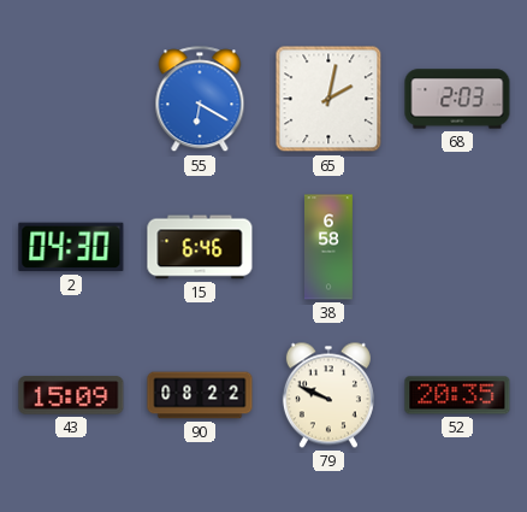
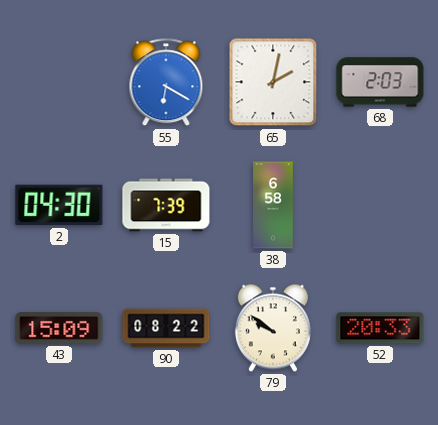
15: 6:46 -> 7:39
79: 9:49 -> 9:51
52: 20:35 -> 20:33
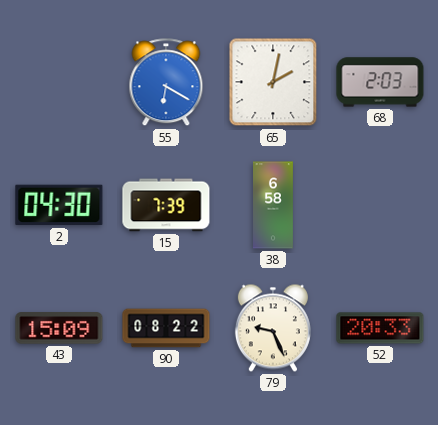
79: 9:51 -> 9:26
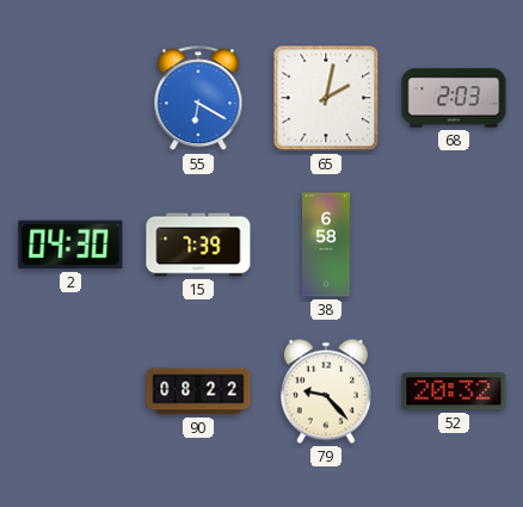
43: 15:09 -> none
79: 9:26 -> 9:23
52: 20:33 -> 20:32
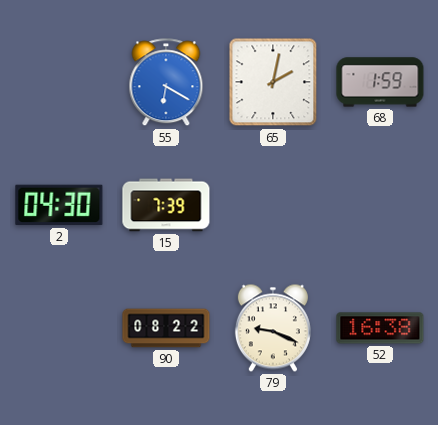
68: 2:03 -> 1:59
38: 6:58 -> none
79: 9:23 -> 9:19
52: 20:32 -> 16:38
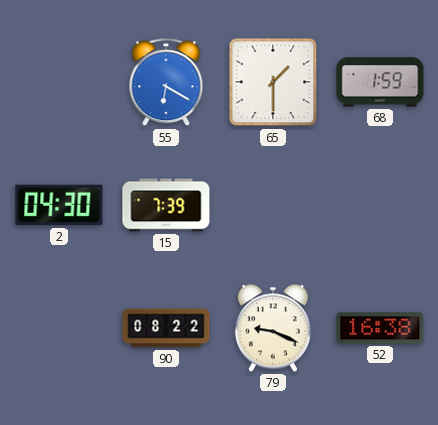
65: 2:02 -> 1:30
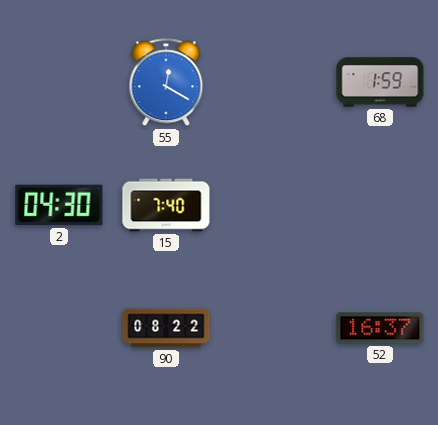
55: 6:20 -> 12:20
65: 1:30 -> none
15: 7:39 -> 7:40
79: 9:19 -> none
52: 16:38 -> 16:37
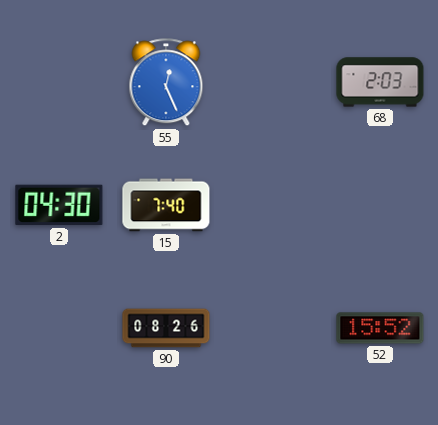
55: 12:20 -> 12:26
68: 1:59 -> 2:03
90: 08:22 -> 08:26
52: 16:37 -> 15:52
